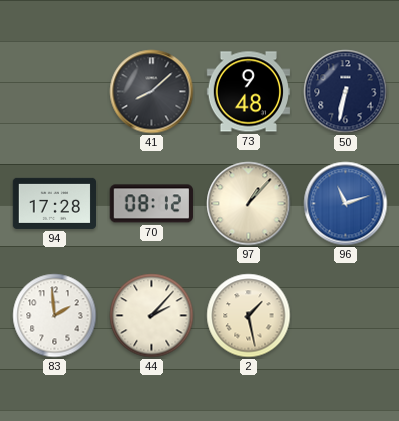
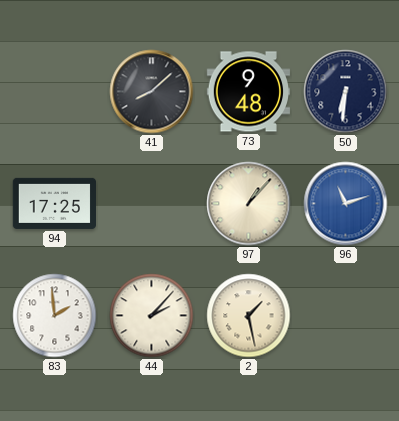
50: 6:32 -> 6:31
94: 17:28 -> 17:25
70: 08:12 -> none
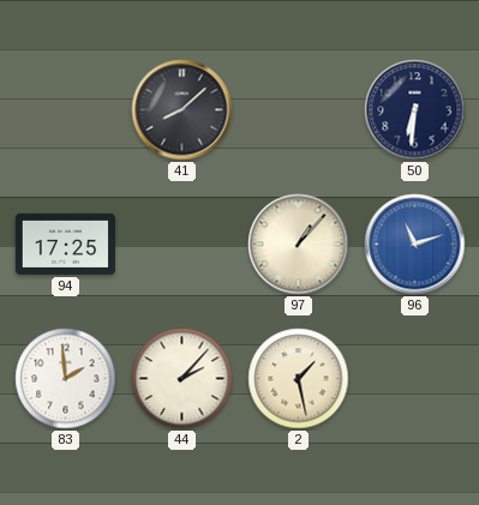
73: 9:48 -> none
